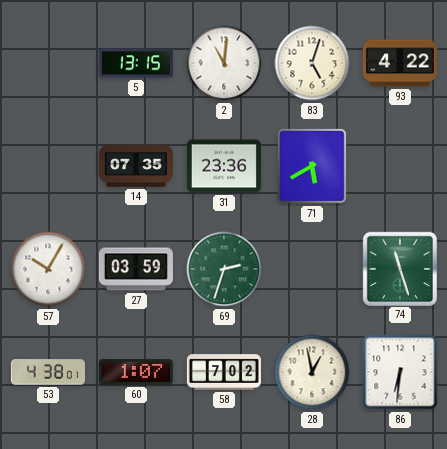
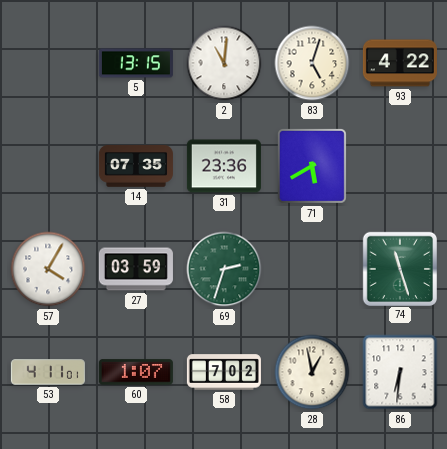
57: 10:05 -> 4:05
53: 4:38 -> 4:11
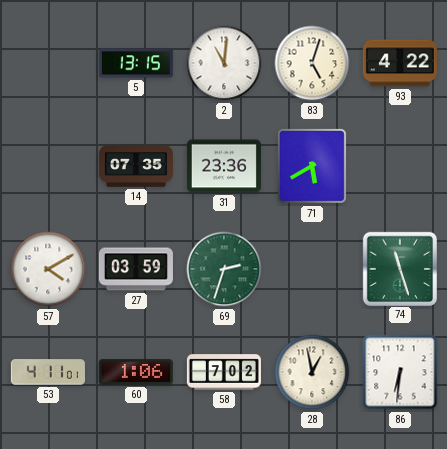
57: 4:05 -> 4:10
60: 1:07 -> 1:06
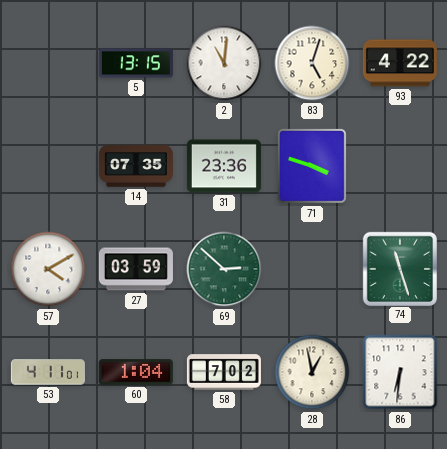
71: 5:40 -> 3:48
69: 2:33 -> 2:52
60: 1:06 -> 1:04
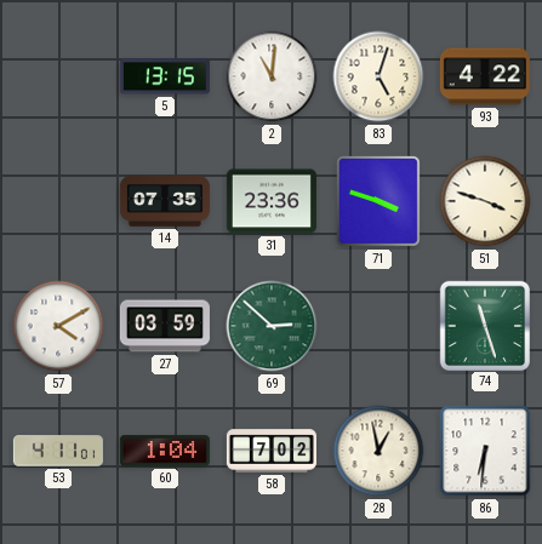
51: none -> 3:48
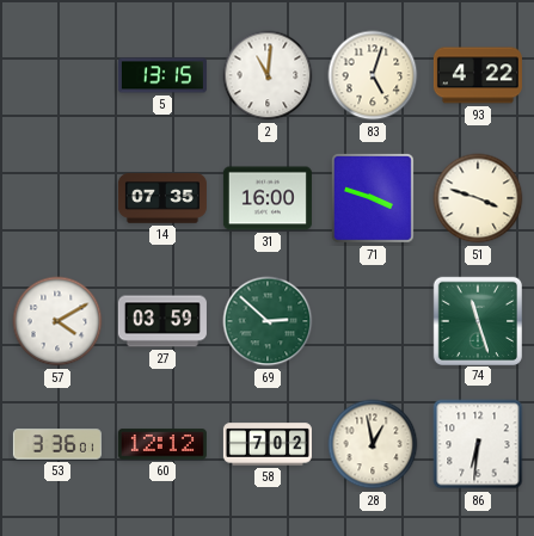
31: 23:36 -> 16:00
53: 4:11 -> 3:36
60: 1:04 -> 12:12
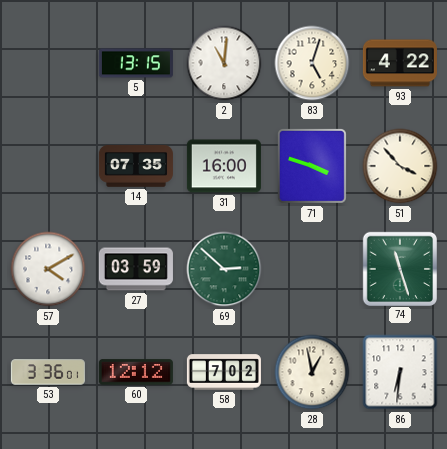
51: 3:48 -> 3:53
